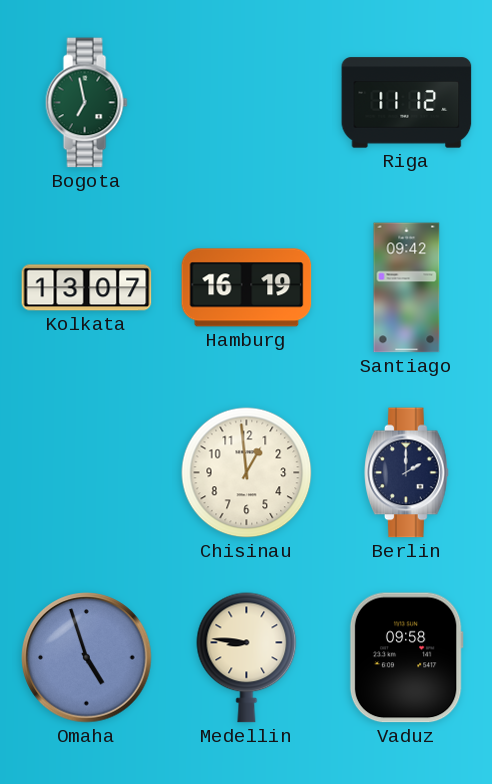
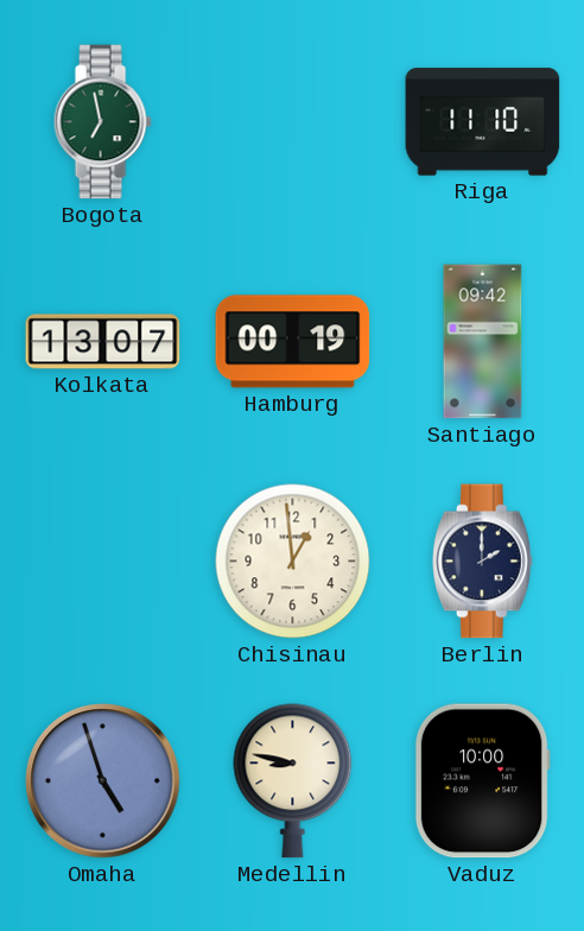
Riga: 11:12 -> 11:10
Hamburg: 16:19 -> 00:19
Medellin: 8:46 -> 8:47
Vaduz: 09:58 -> 10:00
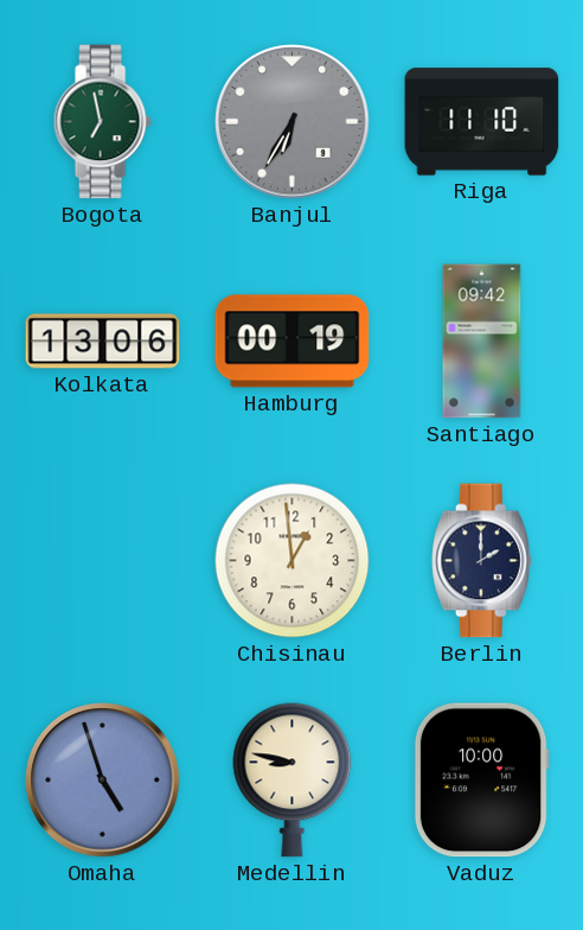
Banjul: none -> 6:35
Kolkata: 13:07 -> 13:06
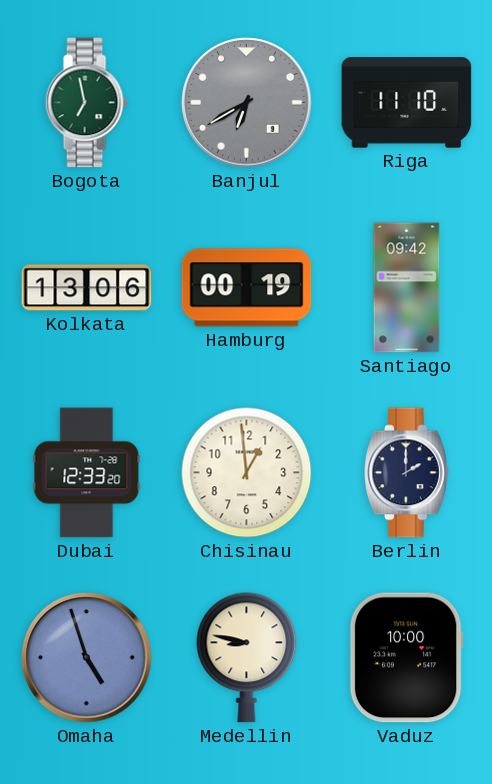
Banjul: 6:35 -> 6:40
Dubai: none -> 12:33
